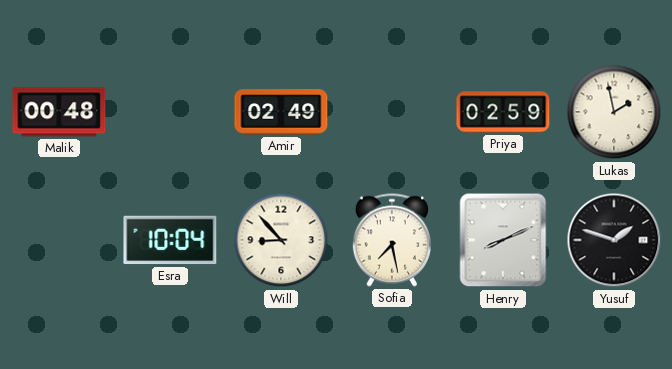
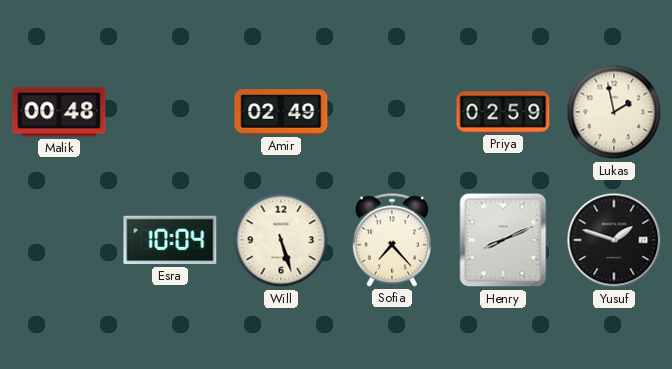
Will: 8:53 -> 5:27
Sofia: 7:28 -> 7:23
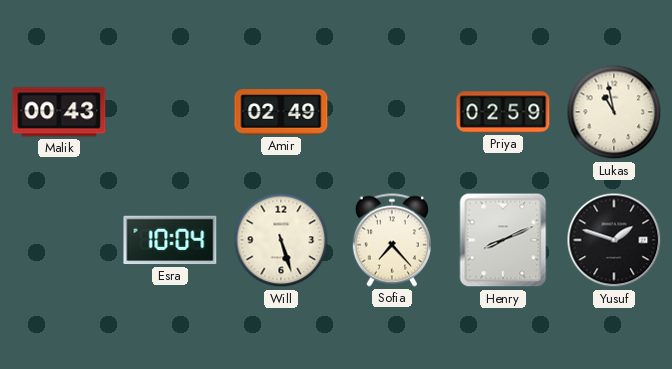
Malik: 00:48 -> 00:43
Lukas: 1:58 -> 10:58
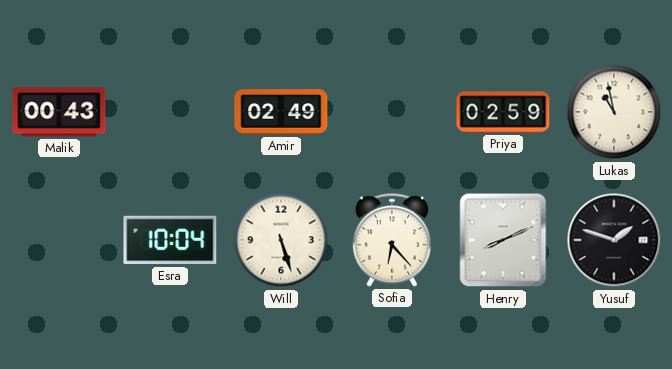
Sofia: 7:23 -> 6:23
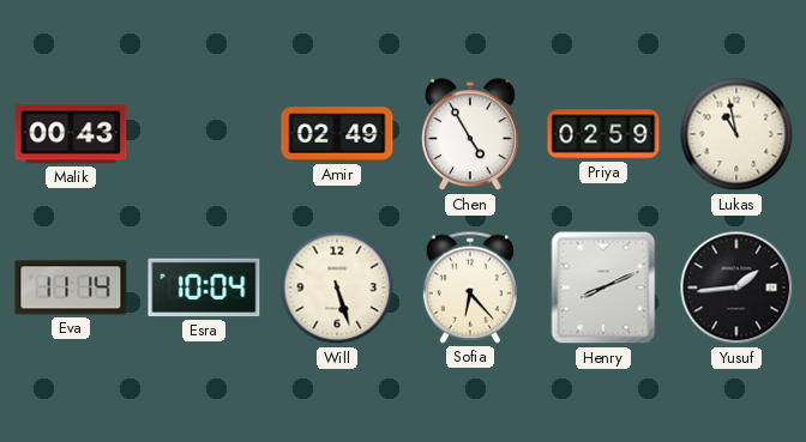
Chen: none -> 4:55
Eva: none -> 11:14
Yusuf: 1:48 -> 1:44
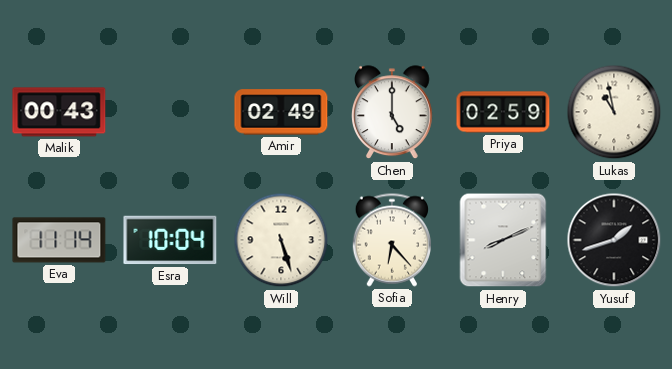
Chen: 4:55 -> 5:00
Yusuf: 1:44 -> 1:42
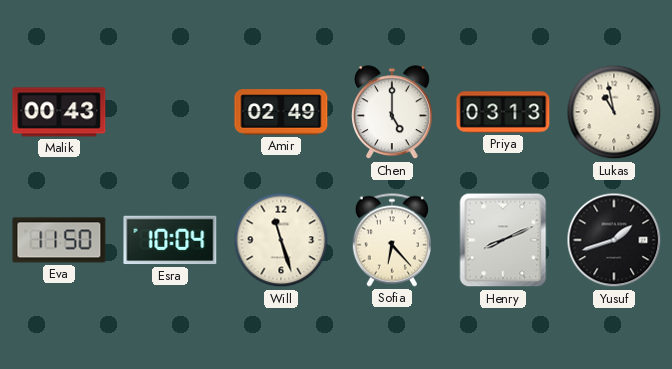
Priya: 02:59 -> 03:13
Eva: 11:14 -> 11:50
Will: 5:27 -> 11:27
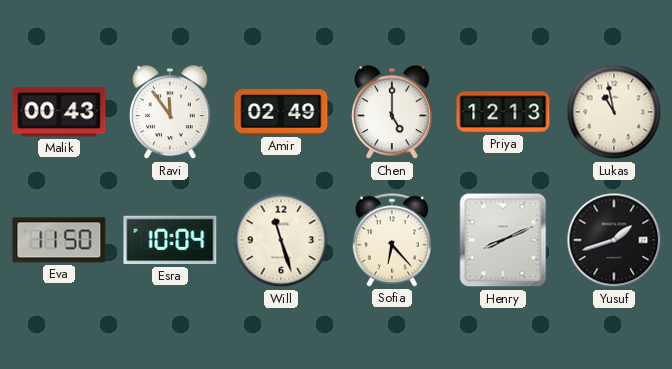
Ravi: none -> 11:54
Priya: 03:13 -> 12:13
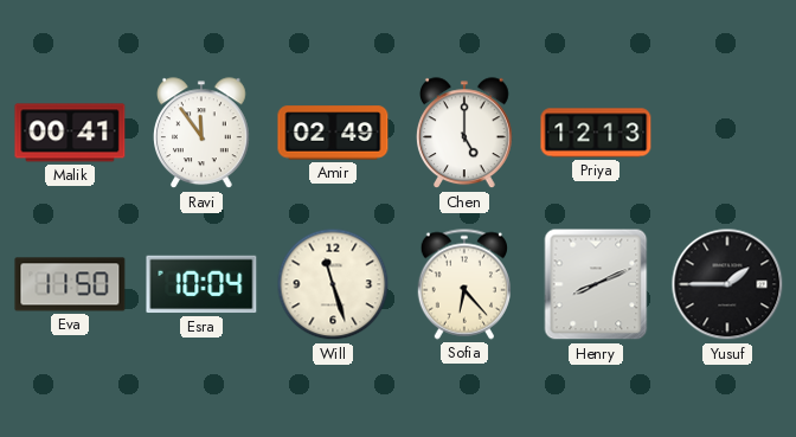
Malik: 00:43 -> 00:41
Lukas: 10:58 -> none
Yusuf: 1:42 -> 1:45
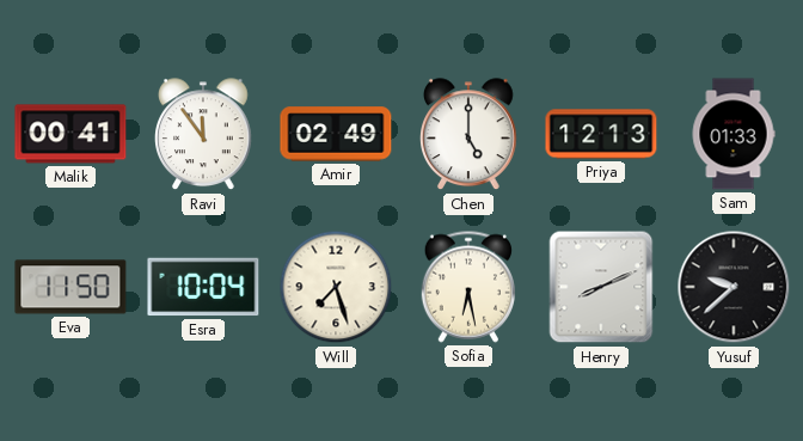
Sam: none -> 01:33
Will: 11:27 -> 7:27
Sofia: 6:23 -> 6:28
Yusuf: 1:45 -> 9:38
